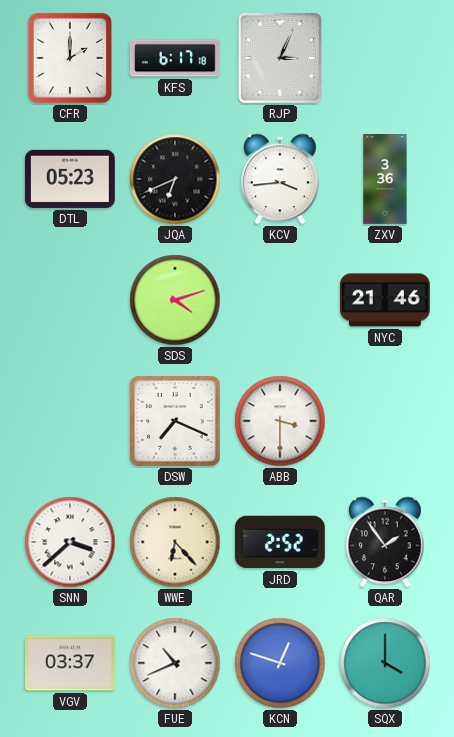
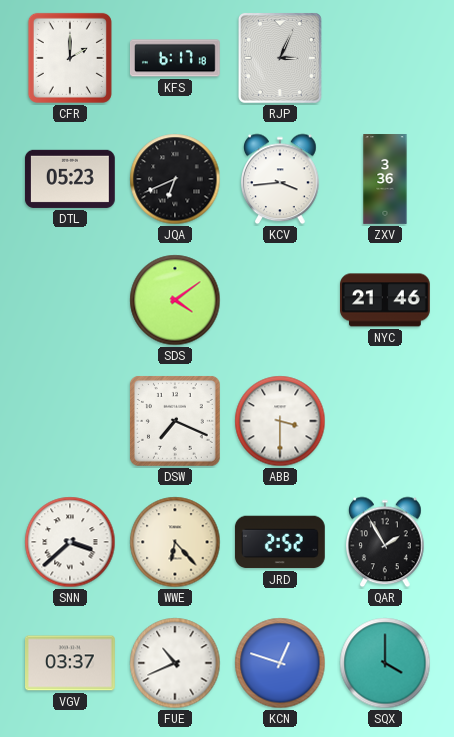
SDS: 4:12 -> 4:09
QAR: 1:54 -> 1:55
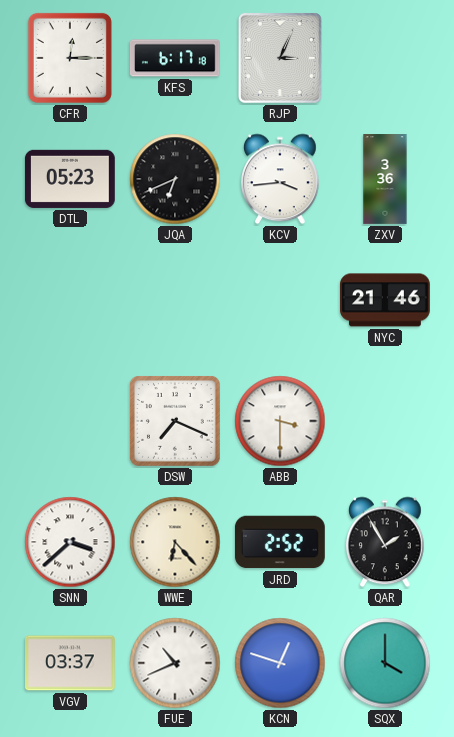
CFR: 2:00 -> 12:15
SDS: 4:09 -> none
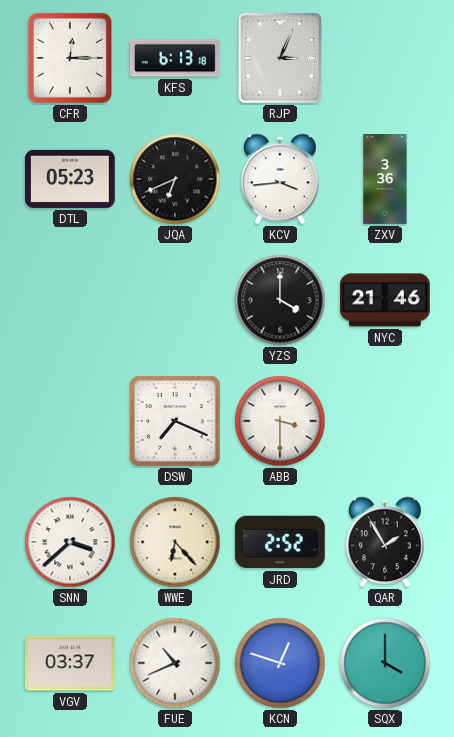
KFS: 6:17 -> 6:13
YZS: none -> 4:00
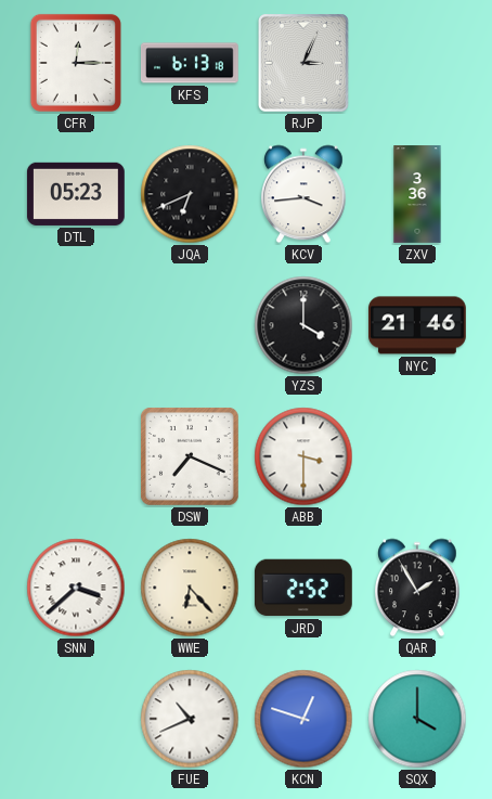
VGV: 03:37 -> none
